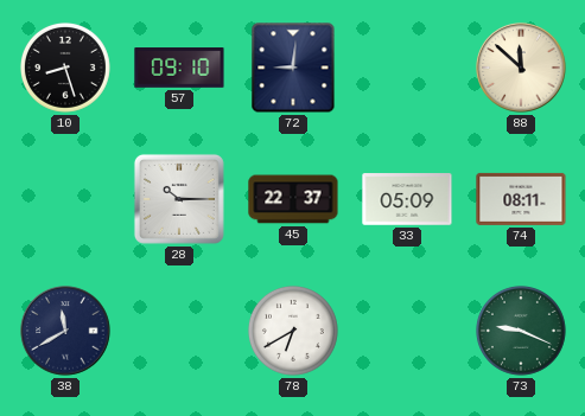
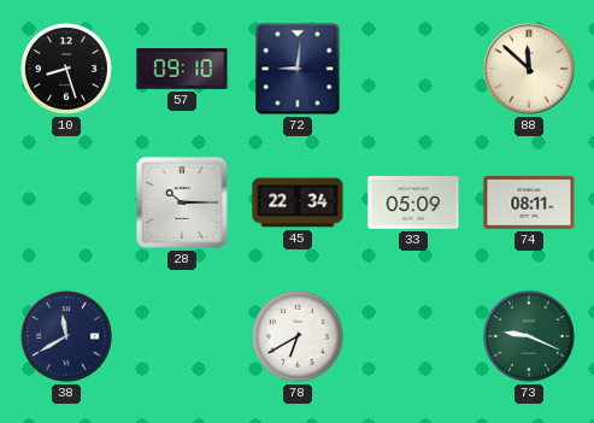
45: 22:37 -> 22:34
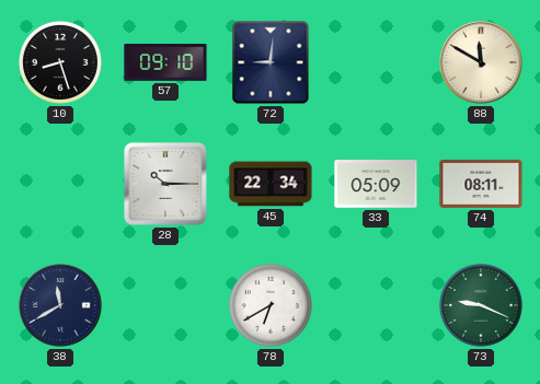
88: 11:52 -> 11:50
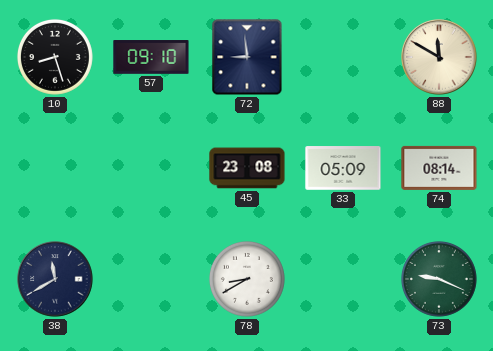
72: 9:01 -> 8:59
28: 10:15 -> none
45: 22:34 -> 23:08
74: 08:11 -> 08:14
78: 6:40 -> 8:40
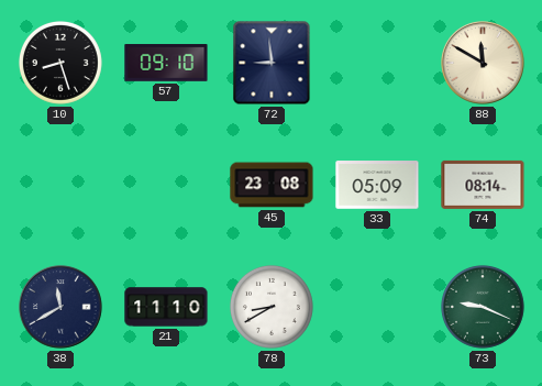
21: none -> 11:10
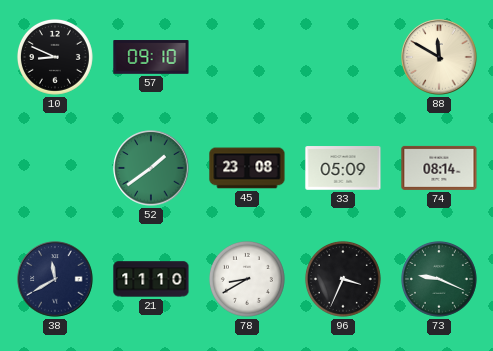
10: 8:27 -> 8:49
72: 8:59 -> none
52: none -> 1:39
96: none -> 3:34
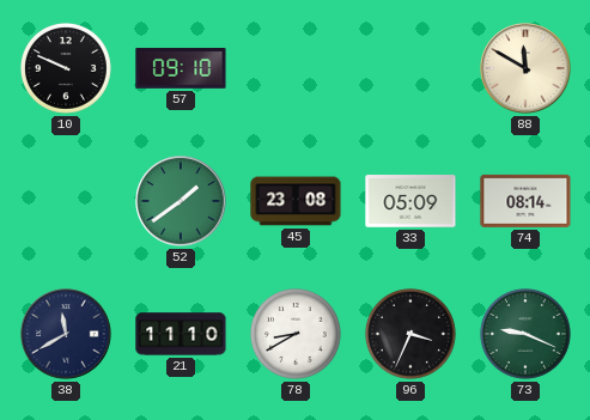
10: 8:49 -> 9:49
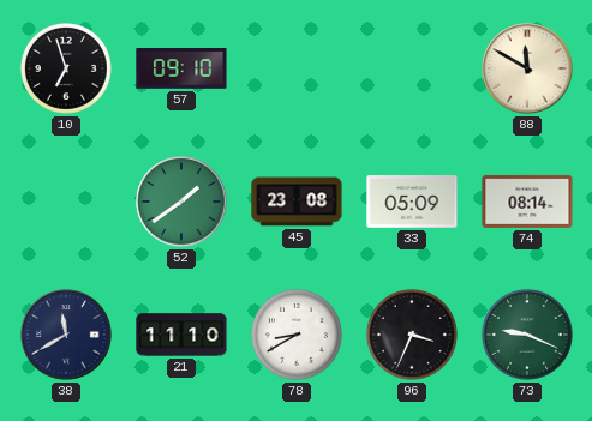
10: 9:49 -> 6:57
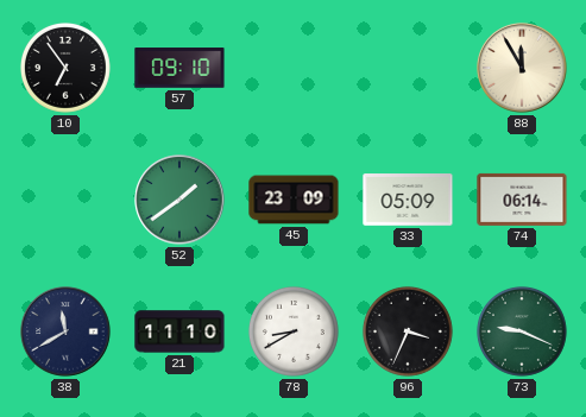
10: 6:57 -> 6:54
88: 11:50 -> 11:55
45: 23:08 -> 23:09
74: 08:14 -> 06:14
